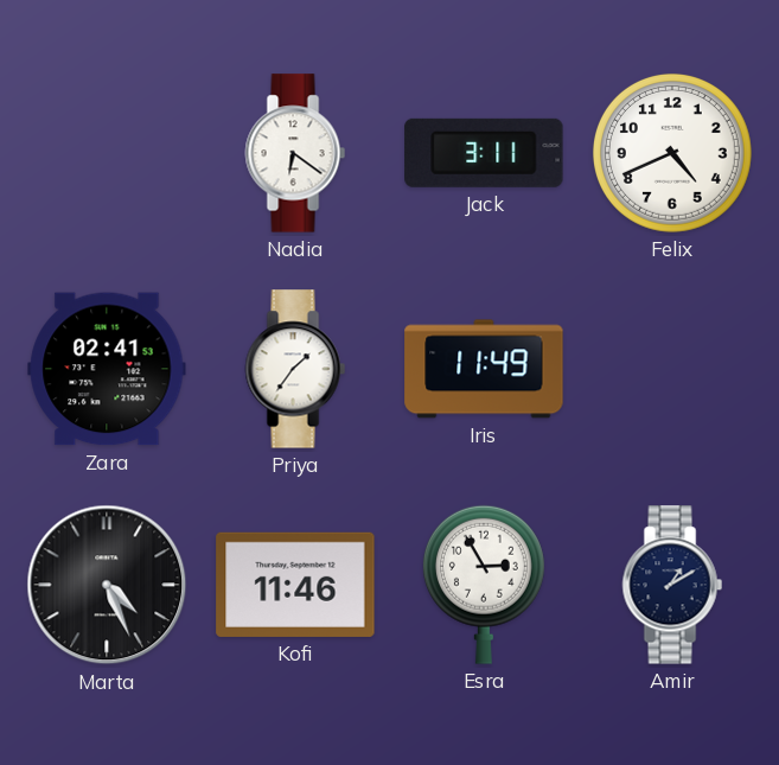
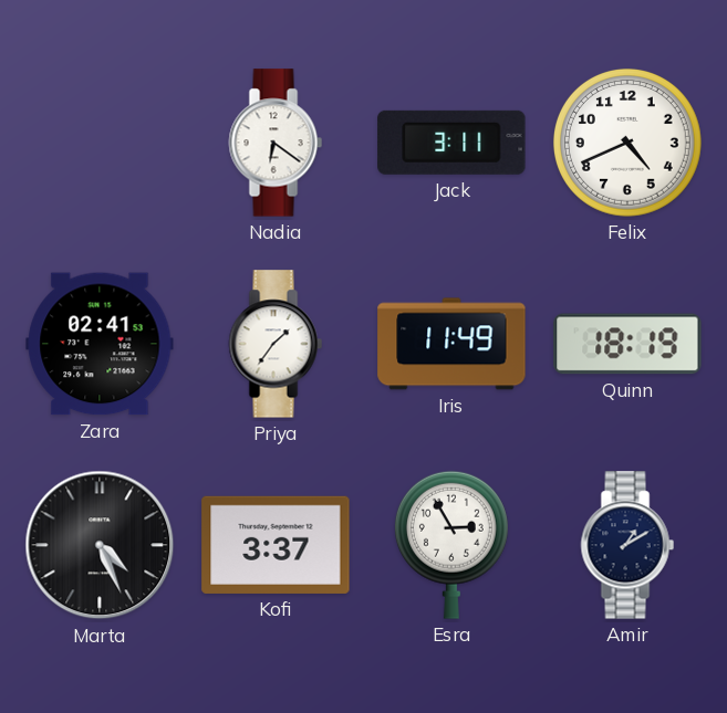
Quinn: none -> 18:19
Kofi: 11:46 -> 3:37
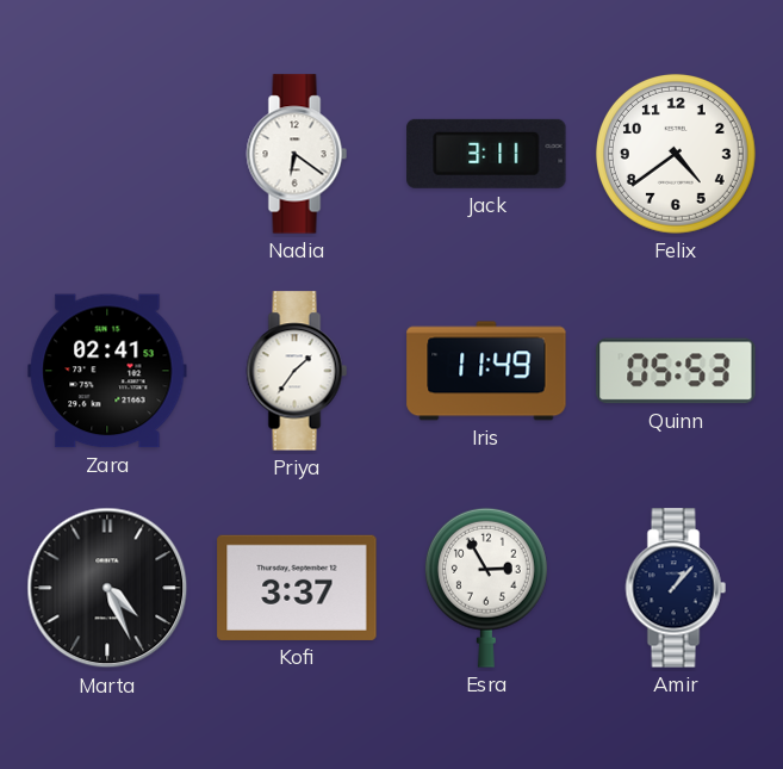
Felix: 4:41 -> 4:39
Quinn: 18:19 -> 05:53
Amir: 1:10 -> 1:07
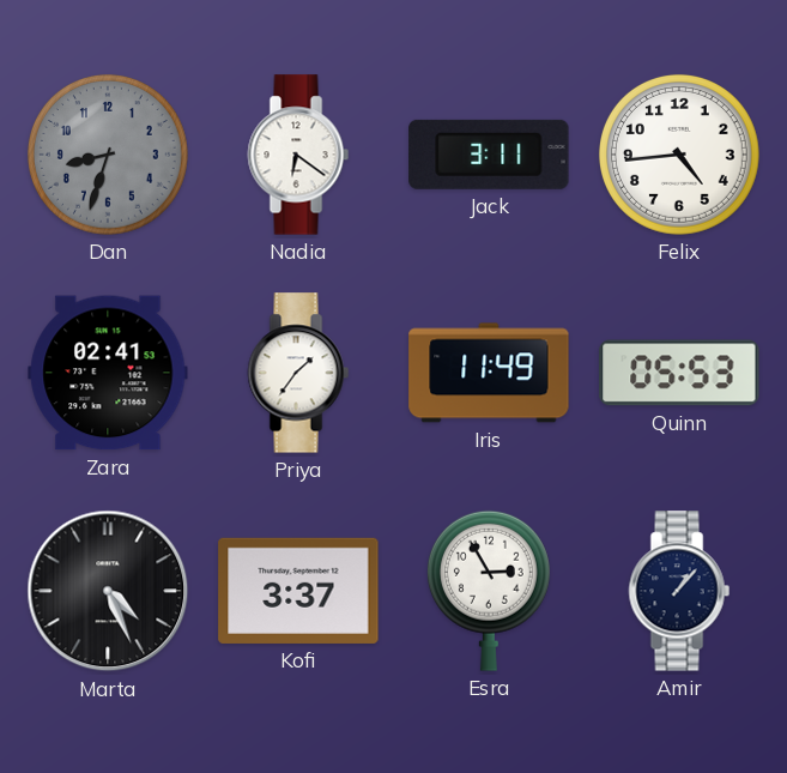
Dan: none -> 8:33
Felix: 4:39 -> 4:44
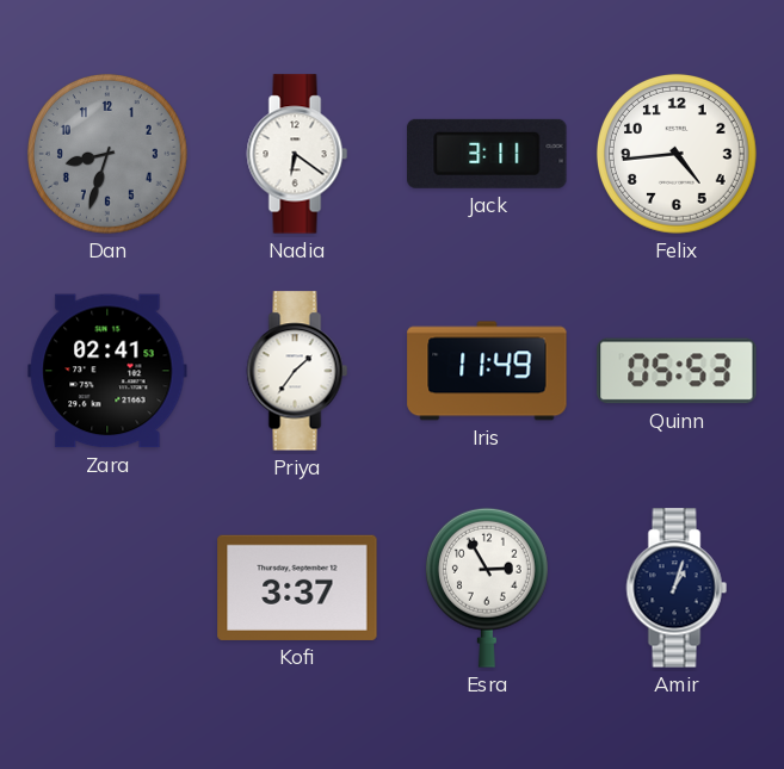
Marta: 4:26 -> none
Amir: 1:07 -> 1:03
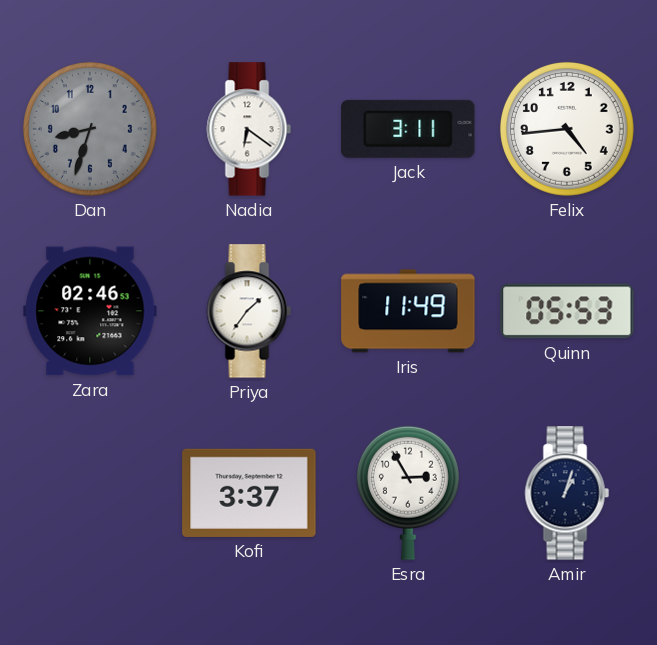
Zara: 02:41 -> 02:46
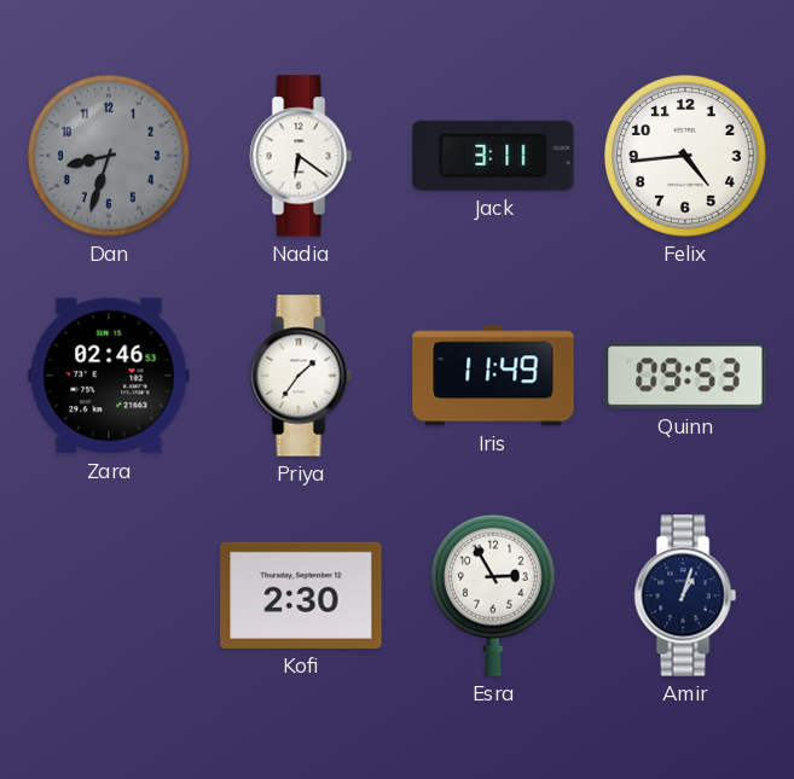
Quinn: 05:53 -> 09:53
Kofi: 3:37 -> 2:30
